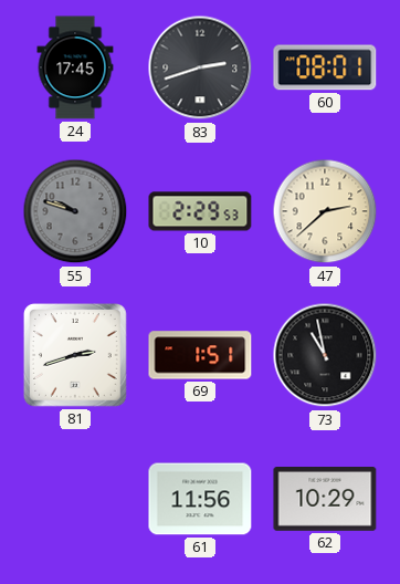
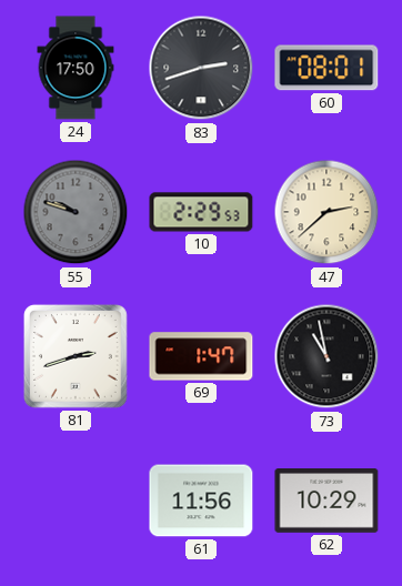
24: 17:45 -> 17:50
69: 1:51 -> 1:47
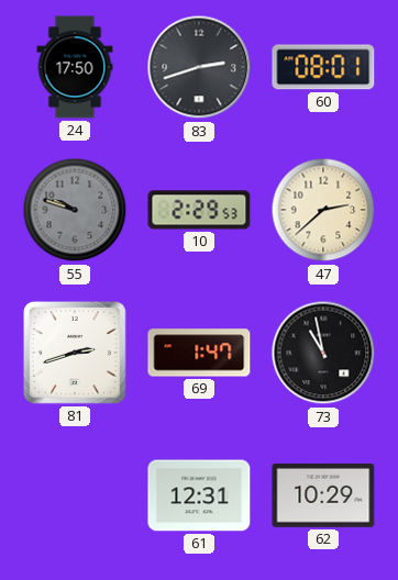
61: 11:56 -> 12:31
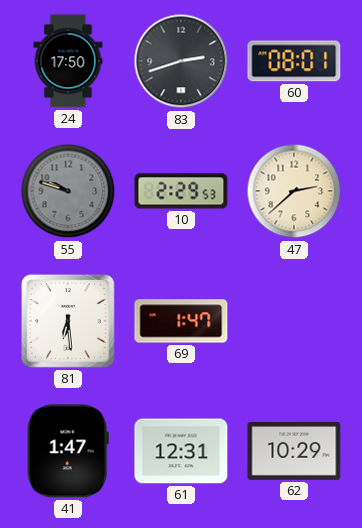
81: 2:42 -> 6:29
73: 10:58 -> none
41: none -> 1:47
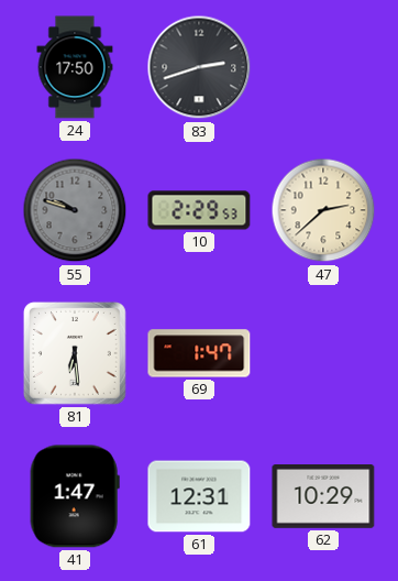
60: 08:01 -> none
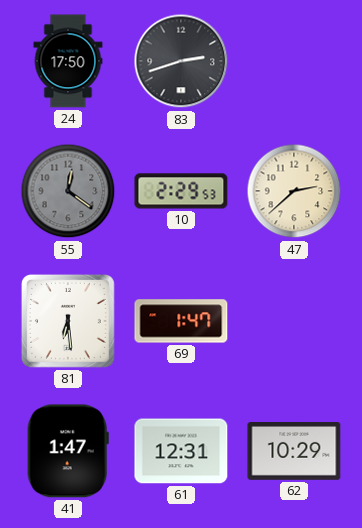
55: 9:48 -> 12:21
